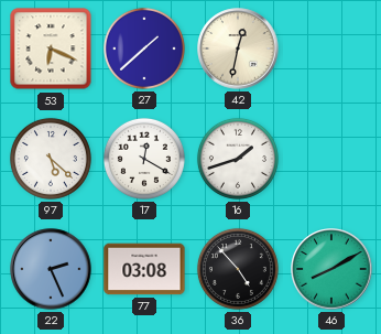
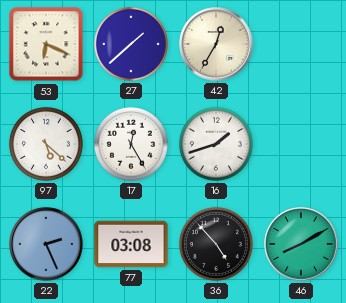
42: 12:32 -> 12:35
17: 12:20 -> 12:25
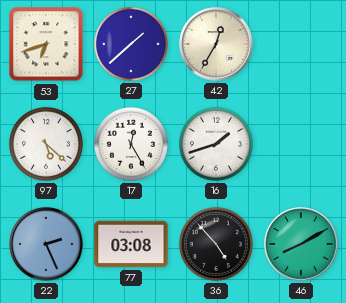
53: 6:19 -> 6:42
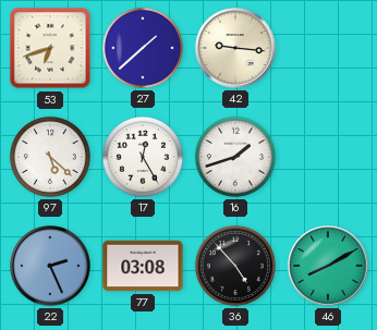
42: 12:35 -> 9:16
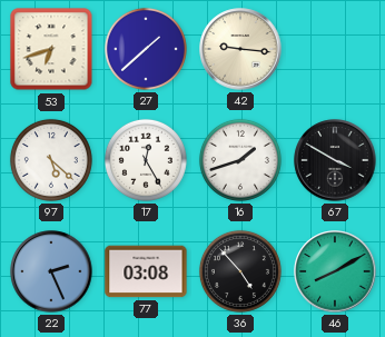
67: none -> 3:50
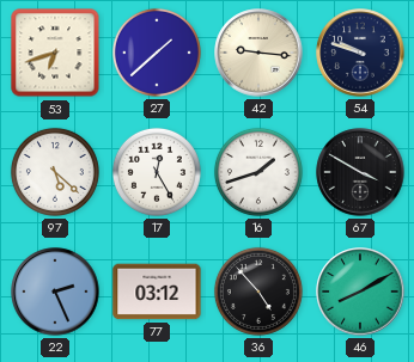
54: none -> 9:48
77: 03:08 -> 03:12
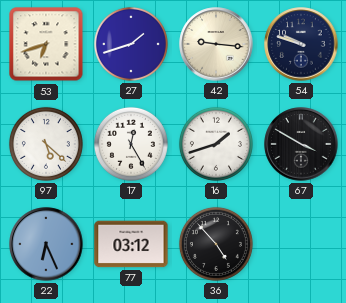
27: 1:38 -> 1:42
22: 2:26 -> 6:26
46: 8:10 -> none
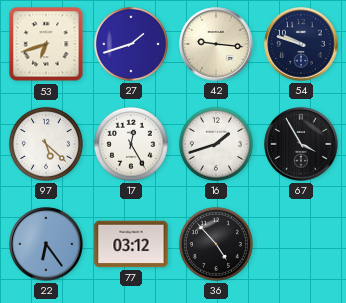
67: 3:50 -> 3:55
22: 6:26 -> 6:24
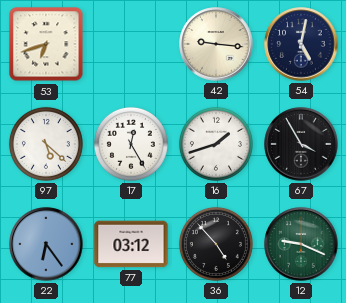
27: 1:42 -> none
54: 9:48 -> 5:02
12: none -> 9:19
